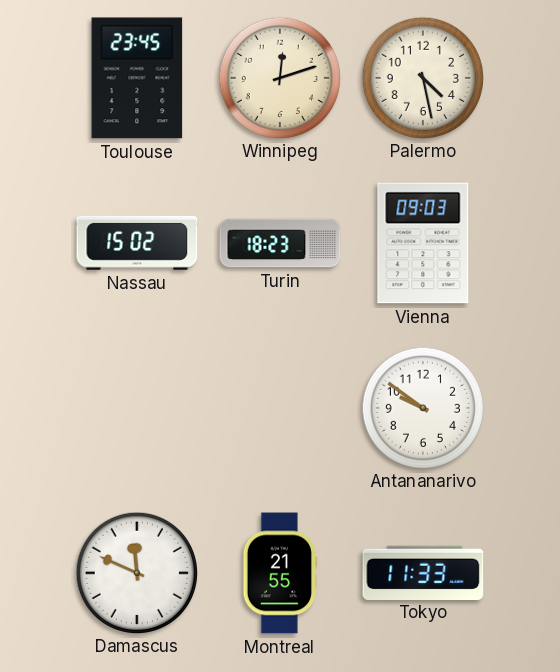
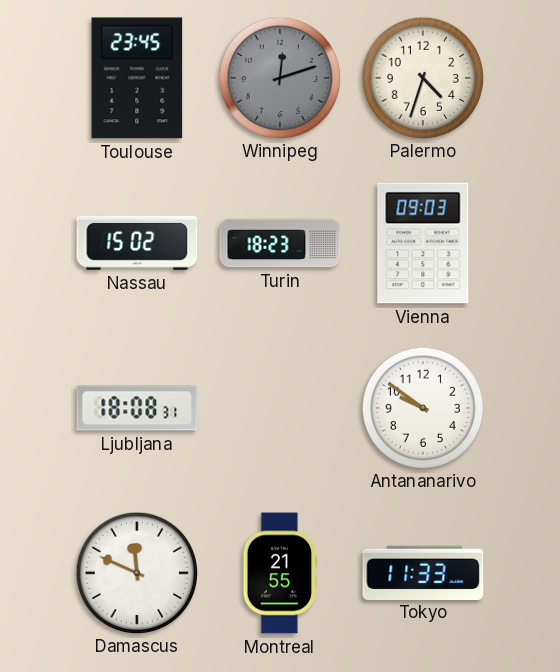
Winnipeg dial: cream -> grey
Palermo: 4:28 -> 4:33
Ljubljana: none -> 18:08
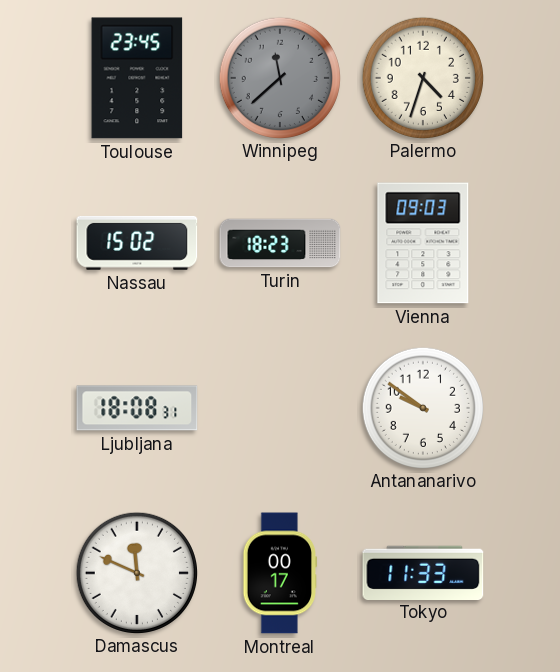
Winnipeg: 12:12 -> 11:38
Montreal: 21:55 -> 00:17
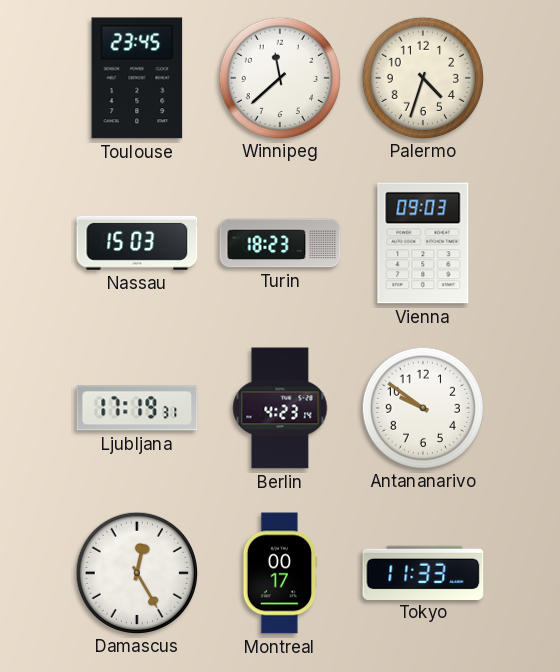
Winnipeg dial: grey -> white
Nassau: 15:02 -> 15:03
Ljubljana: 18:08 -> 17:19
Berlin: none -> 4:23
Damascus: 11:49 -> 12:25
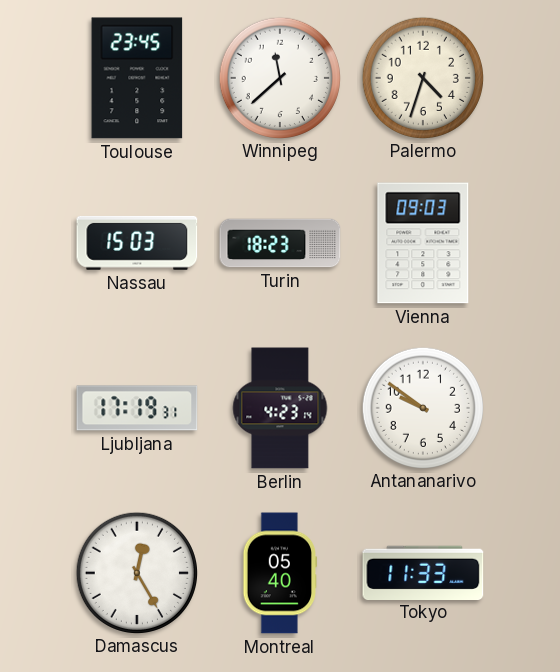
Montreal: 00:17 -> 05:40
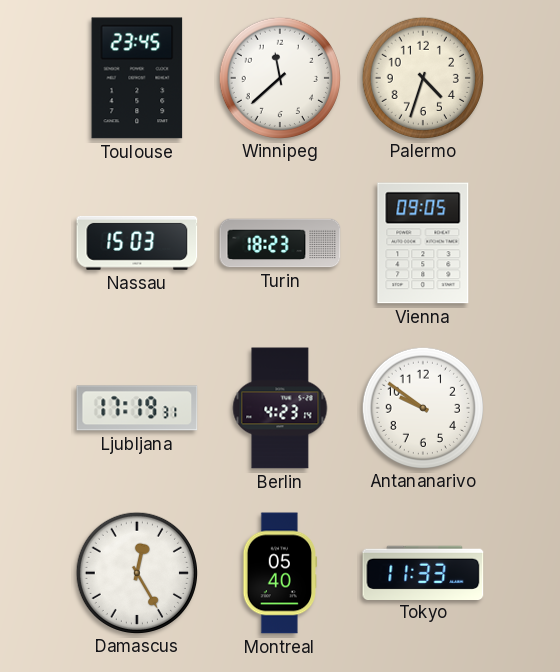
Vienna: 09:03 -> 09:05
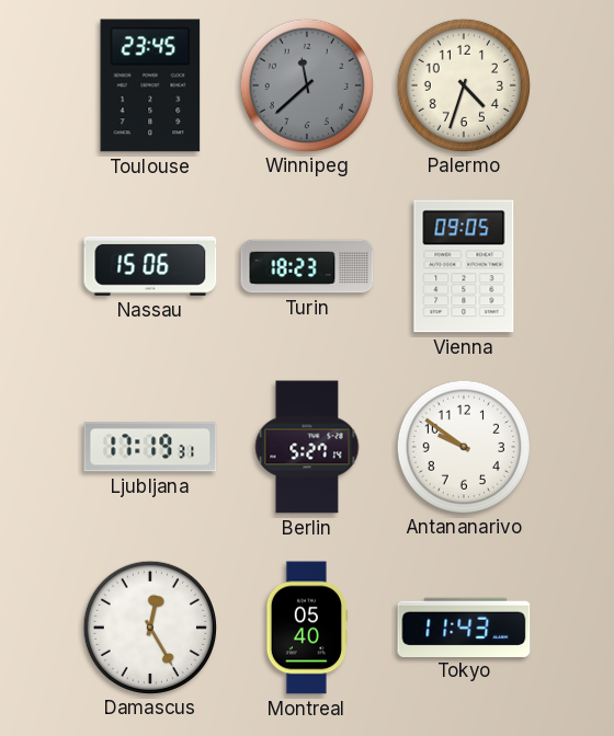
Winnipeg dial: white -> grey
Nassau: 15:03 -> 15:06
Berlin: 4:23 -> 5:27
Tokyo: 11:33 -> 11:43
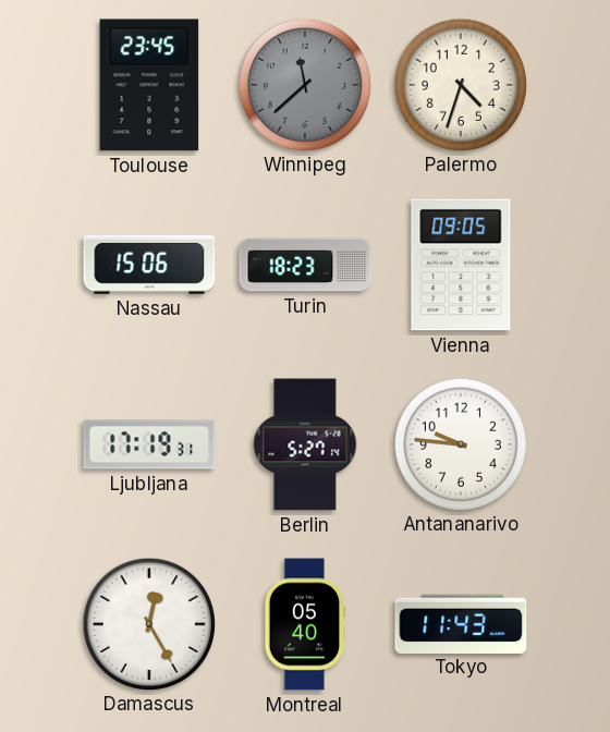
Antananarivo: 9:51 -> 9:46
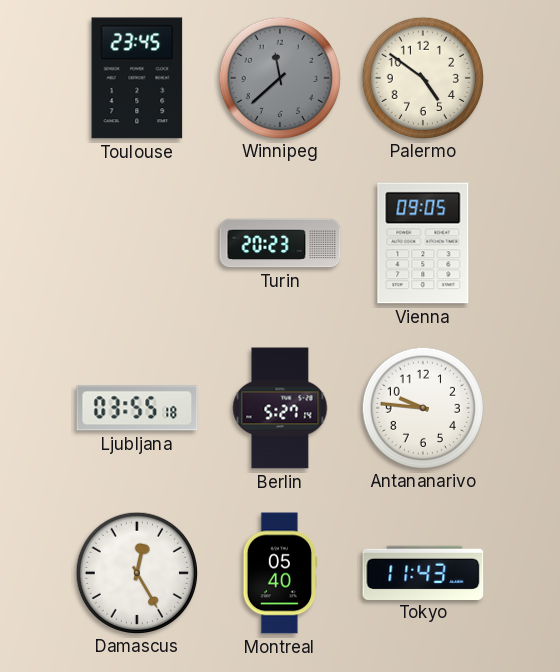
Palermo: 4:33 -> 4:51
Nassau: 15:06 -> none
Turin: 18:23 -> 20:23
Ljubljana: 17:19 -> 03:55
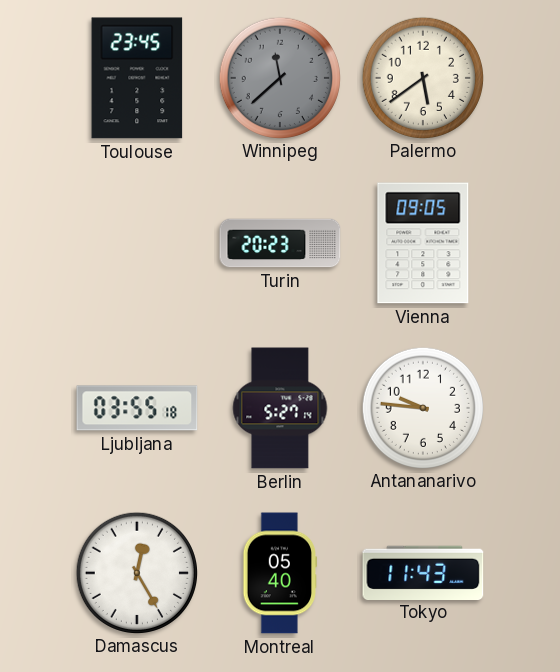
Palermo: 4:51 -> 5:39
